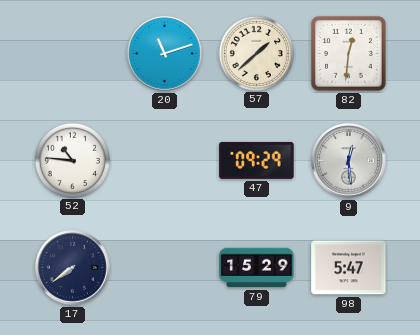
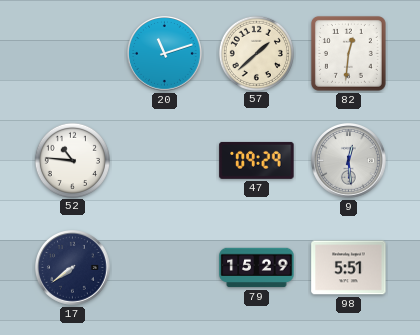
98: 5:47 -> 5:51
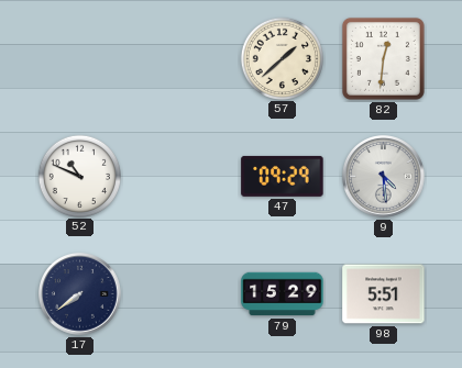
20: 11:12 -> none
52: 10:46 -> 10:49
9: 12:29 -> 4:29
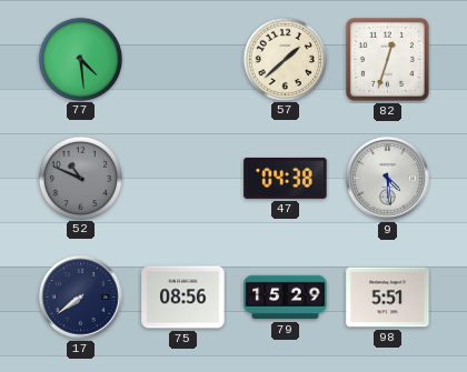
77: none -> 4:29
82: 12:31 -> 12:33
52 dial: white -> grey
47: 09:29 -> 04:38
75: none -> 08:56
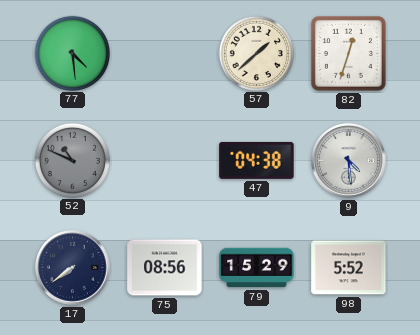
98: 5:51 -> 5:52
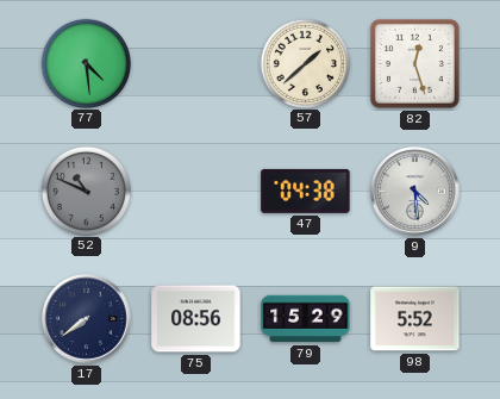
82: 12:33 -> 12:27
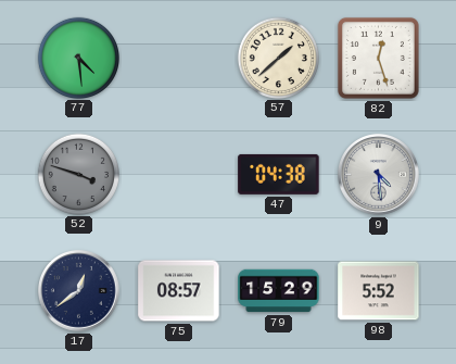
52: 10:49 -> 3:48
17: 7:39 -> 12:39
75: 08:56 -> 08:57
